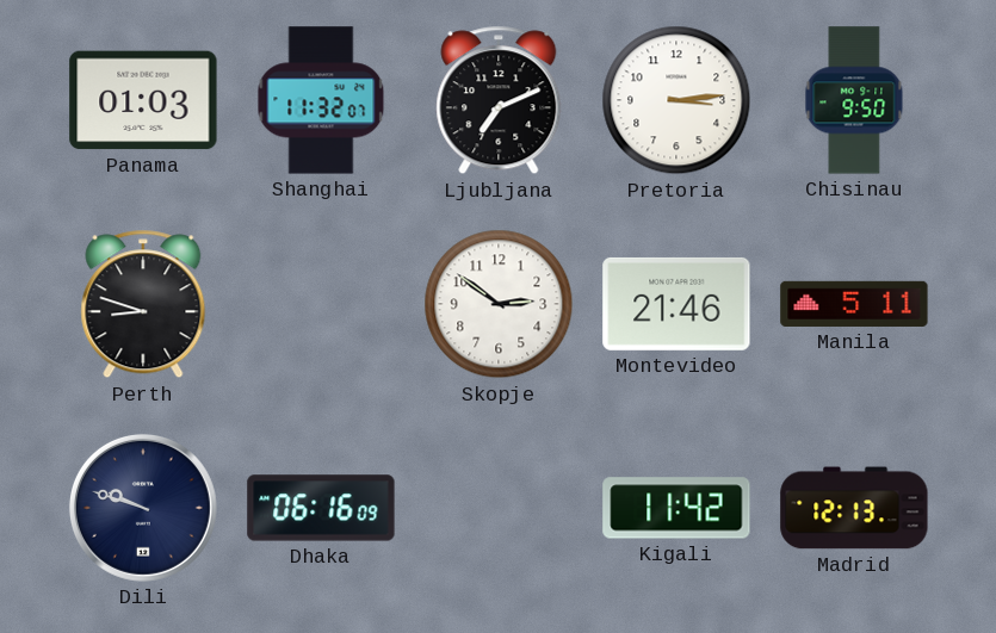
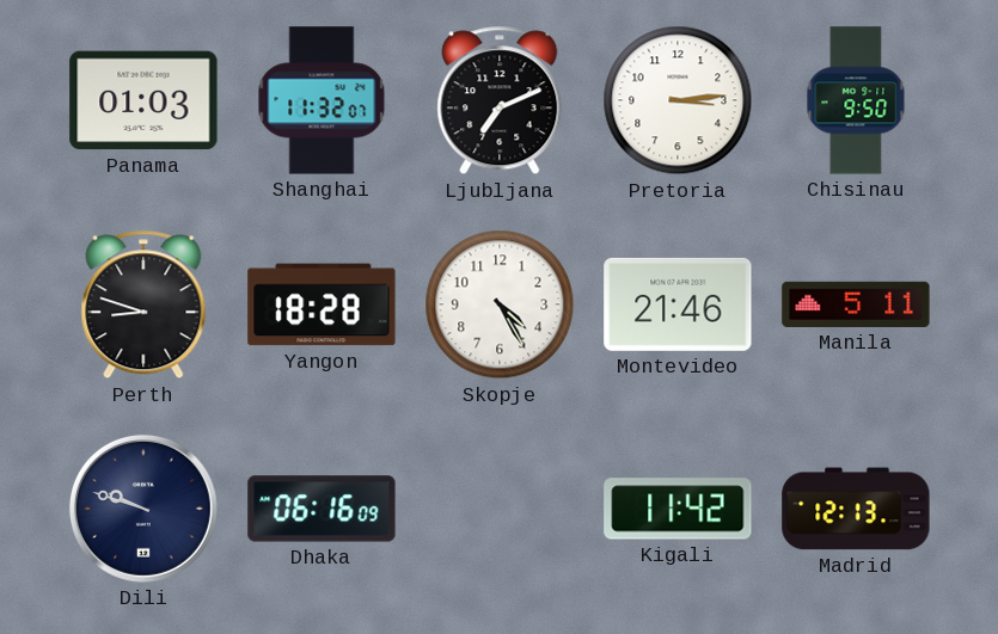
Yangon: none -> 18:28
Skopje: 2:51 -> 4:25
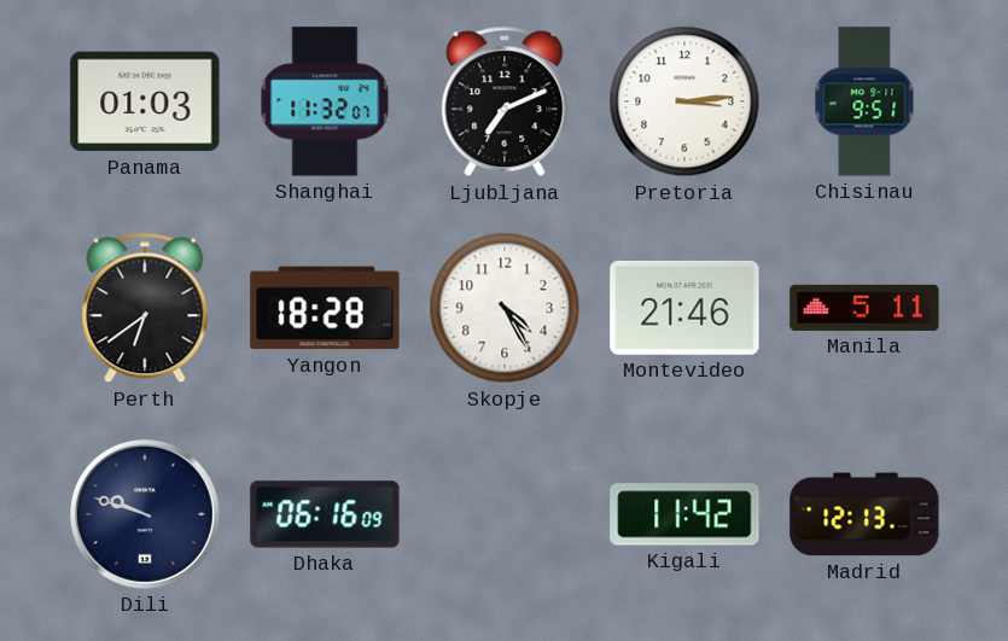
Chisinau: 9:50 -> 9:51
Perth: 8:48 -> 6:39
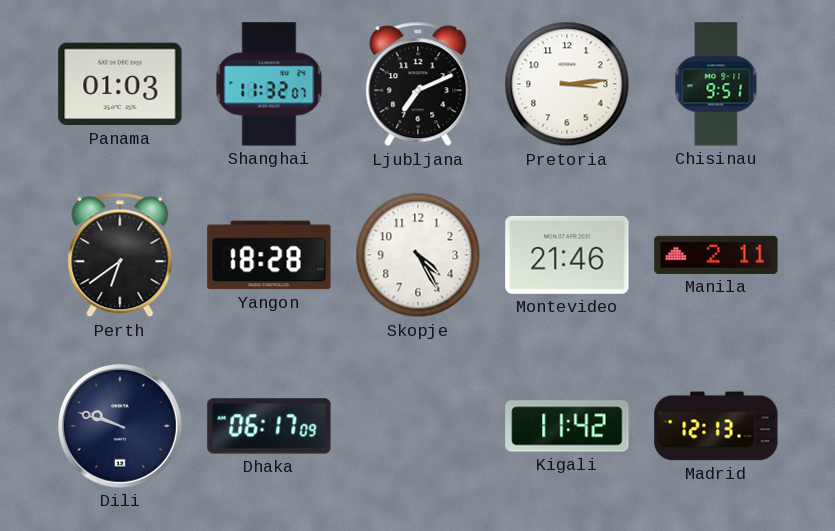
Manila: 5:11 -> 2:11
Dhaka: 06:16 -> 06:17
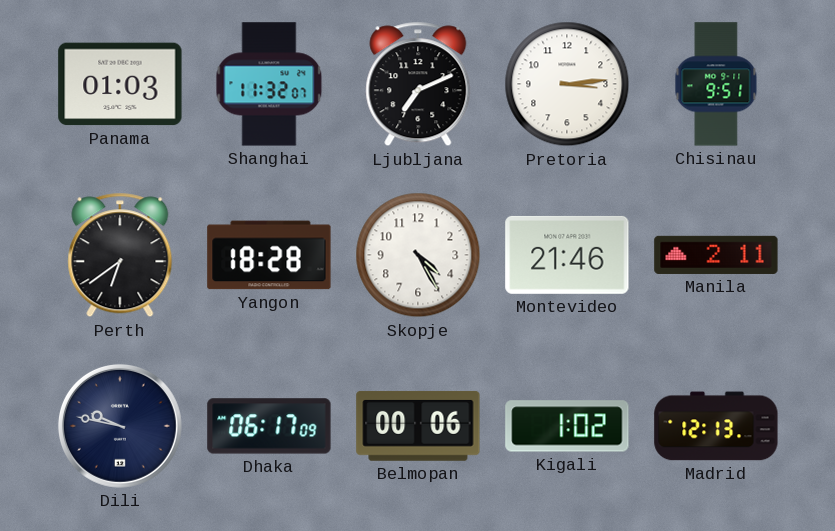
Dili: 9:48 -> 9:47
Belmopan: none -> 00:06
Kigali: 11:42 -> 1:02
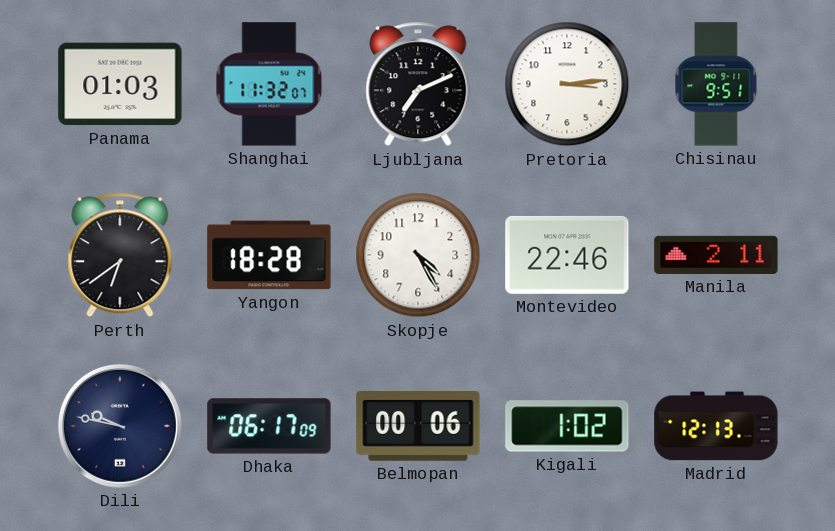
Montevideo: 21:46 -> 22:46
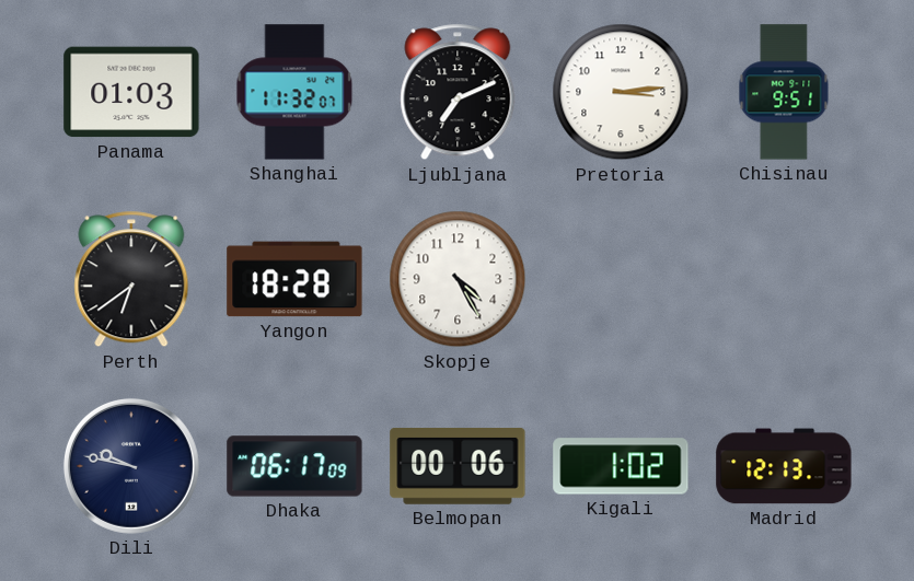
Montevideo: 22:46 -> none
Manila: 2:11 -> none
